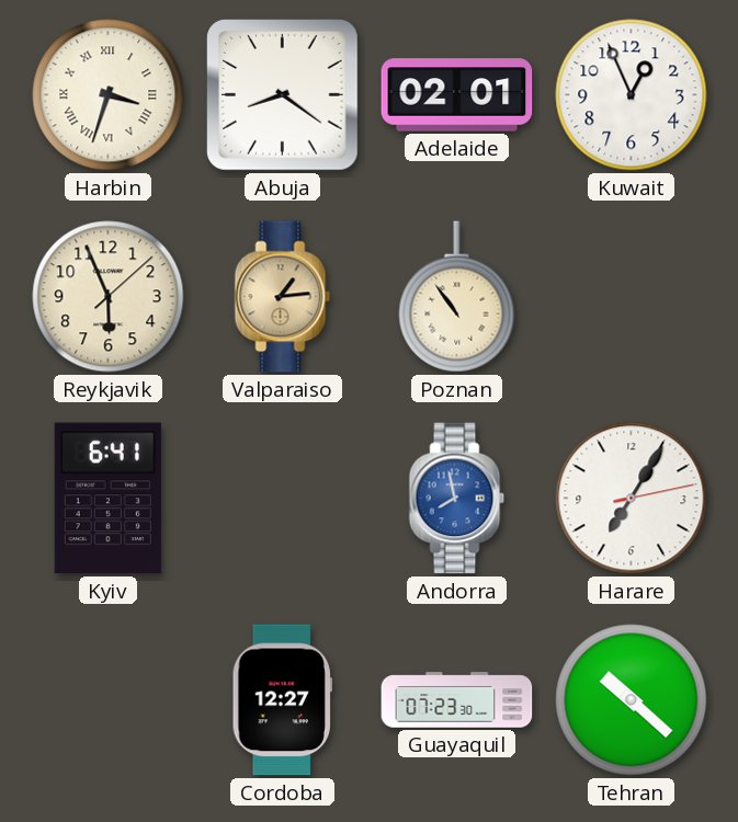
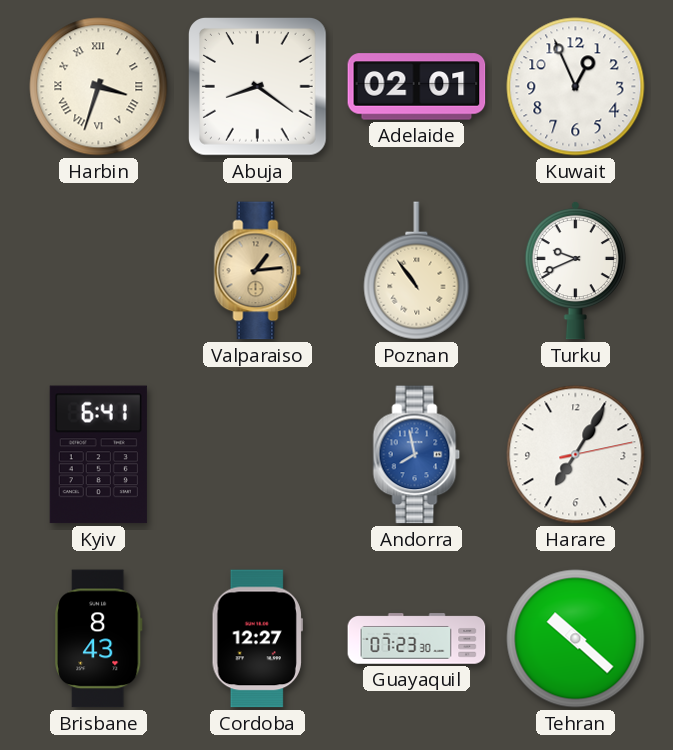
Reykjavik: 5:56 -> none
Turku: none -> 9:41
Brisbane: none -> 8:43
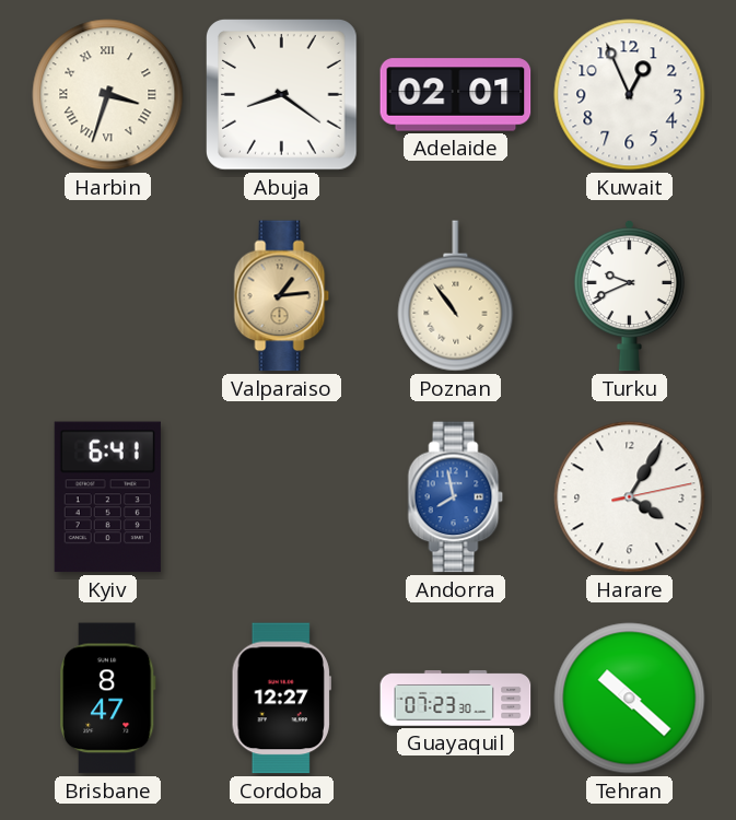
Harare: 7:05 -> 4:05
Brisbane: 8:43 -> 8:47
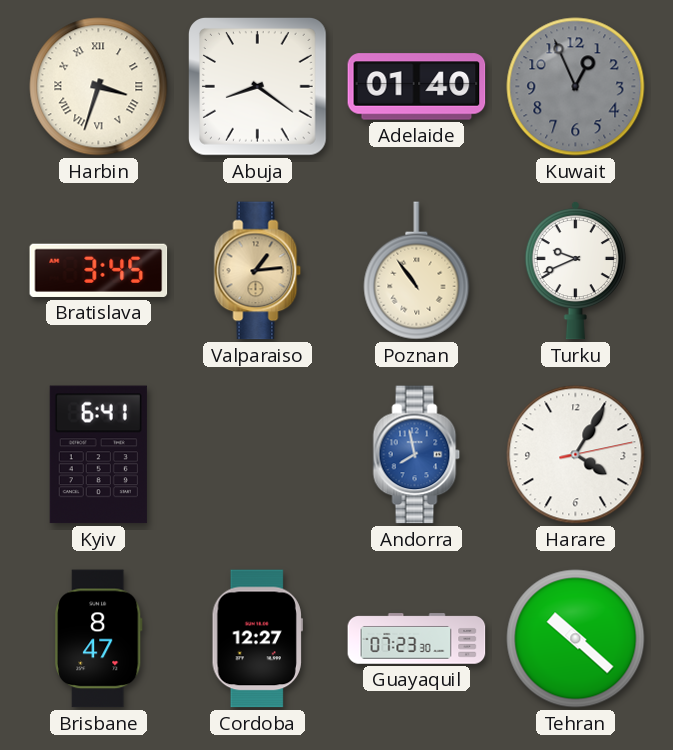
Adelaide: 02:01 -> 01:40
Kuwait dial: white -> grey
Bratislava: none -> 3:45
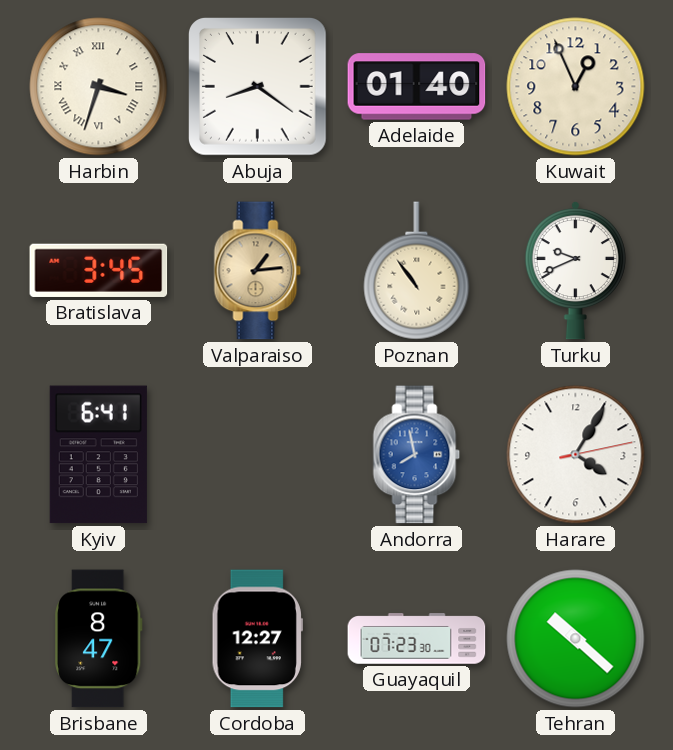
Kuwait dial: grey -> cream
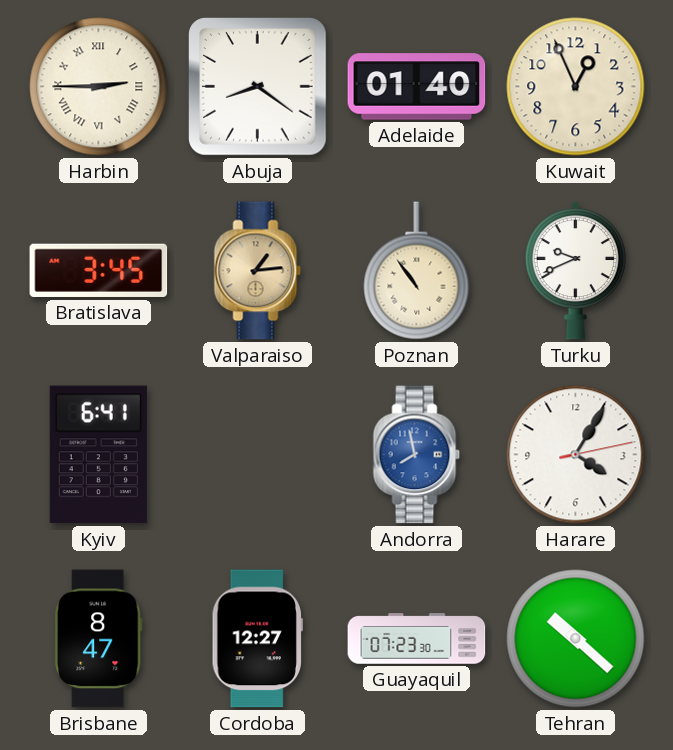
Harbin: 3:33 -> 2:45
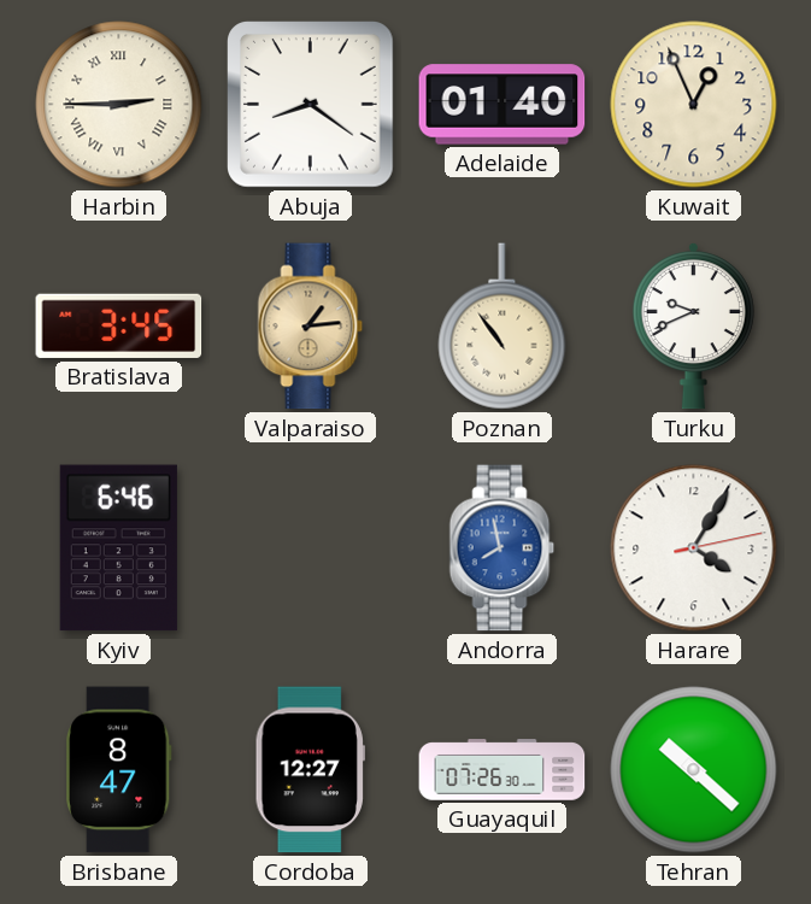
Kyiv: 6:41 -> 6:46
Guayaquil: 07:23 -> 07:26
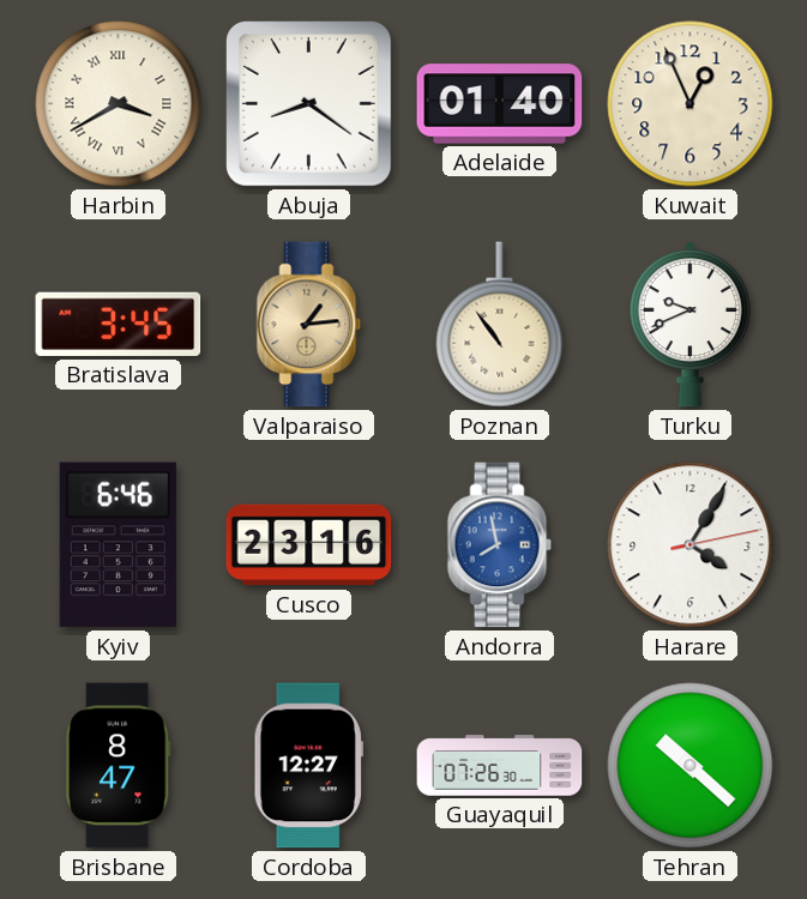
Harbin: 2:45 -> 3:40
Cusco: none -> 23:16
